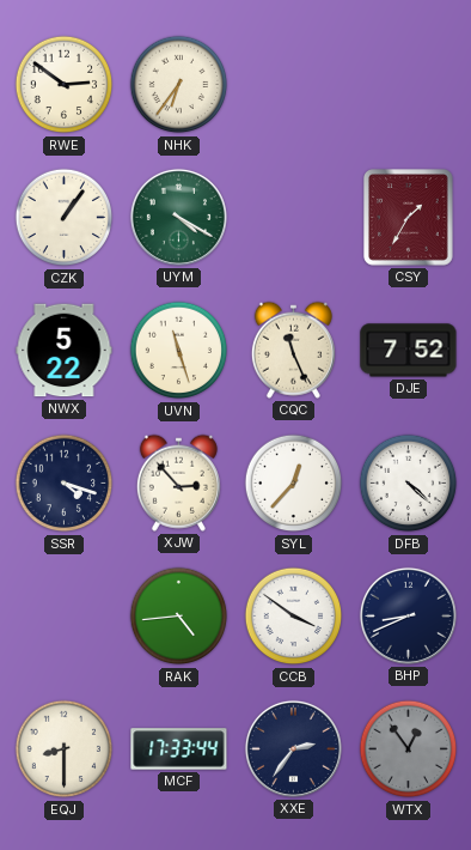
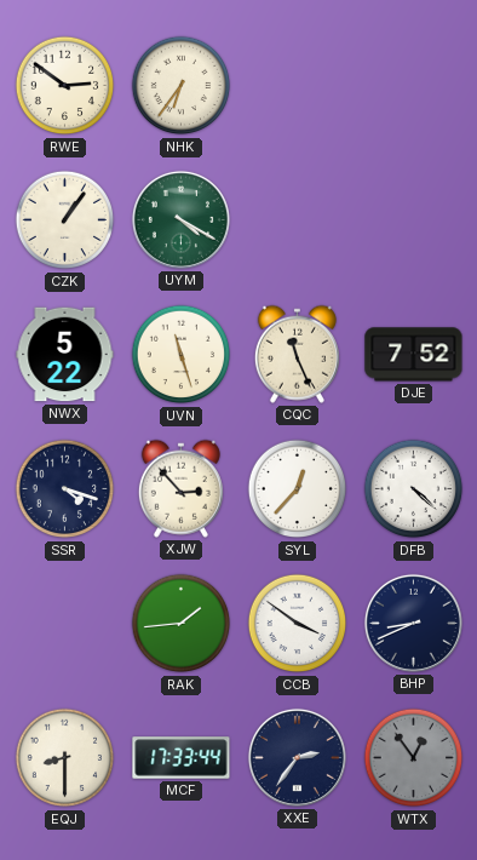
CSY: 1:35 -> none
RAK: 4:44 -> 1:44
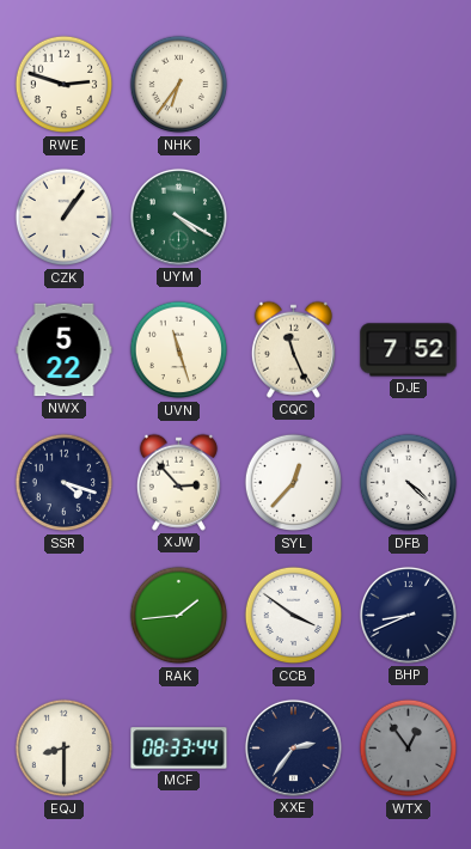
RWE: 2:51 -> 2:48
MCF: 17:33 -> 08:33
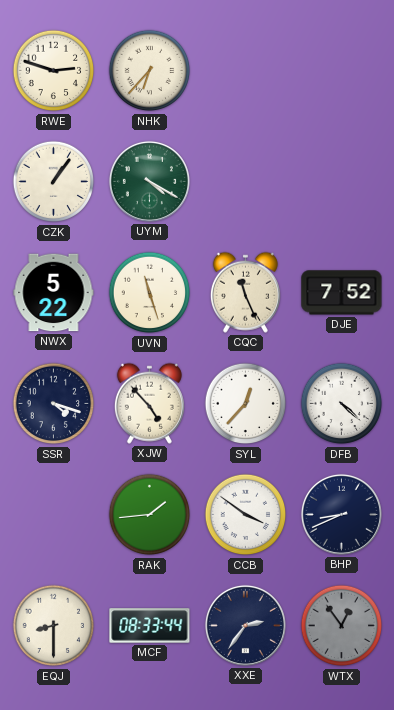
NHK: 6:36 -> 6:37
XJW: 2:53 -> 4:53
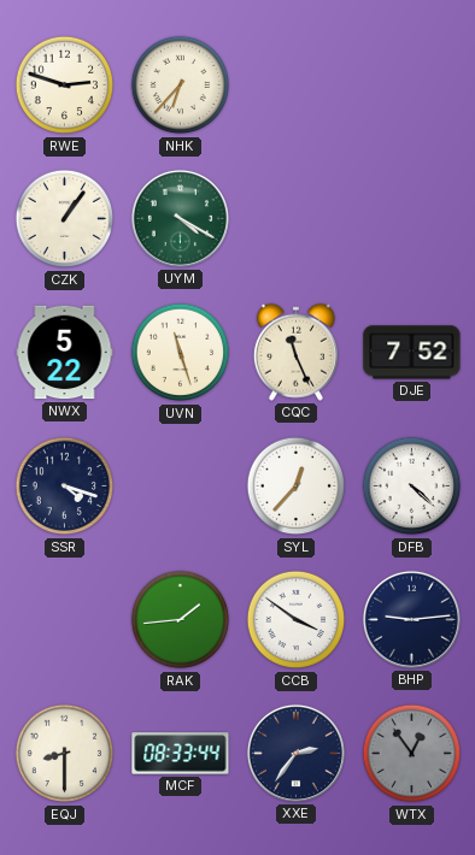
XJW: 4:53 -> none
BHP: 8:41 -> 9:14
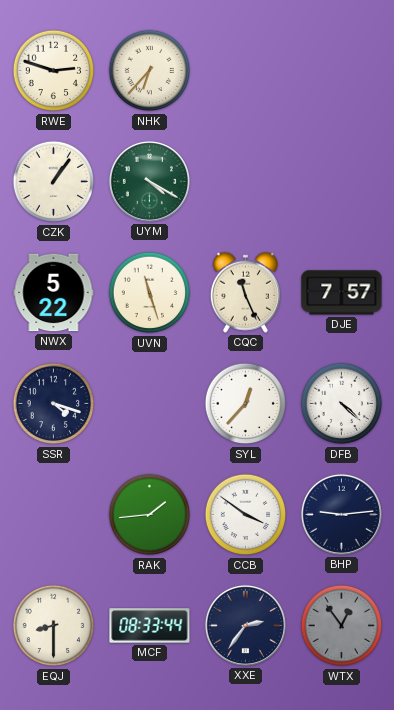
DJE: 7:52 -> 7:57
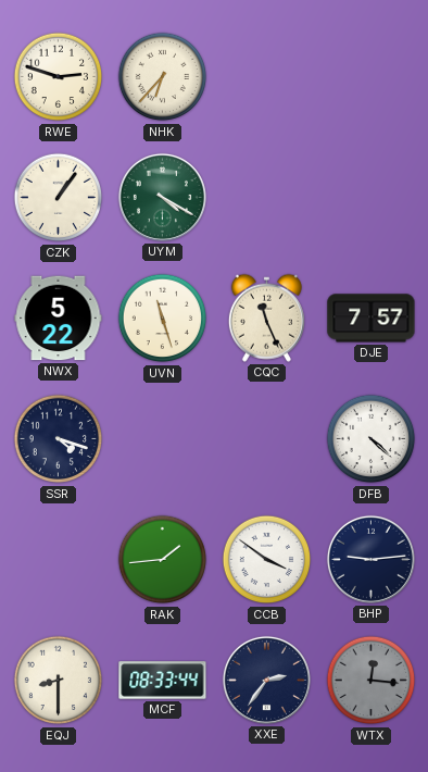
SYL: 12:37 -> none
WTX: 12:54 -> 12:16
